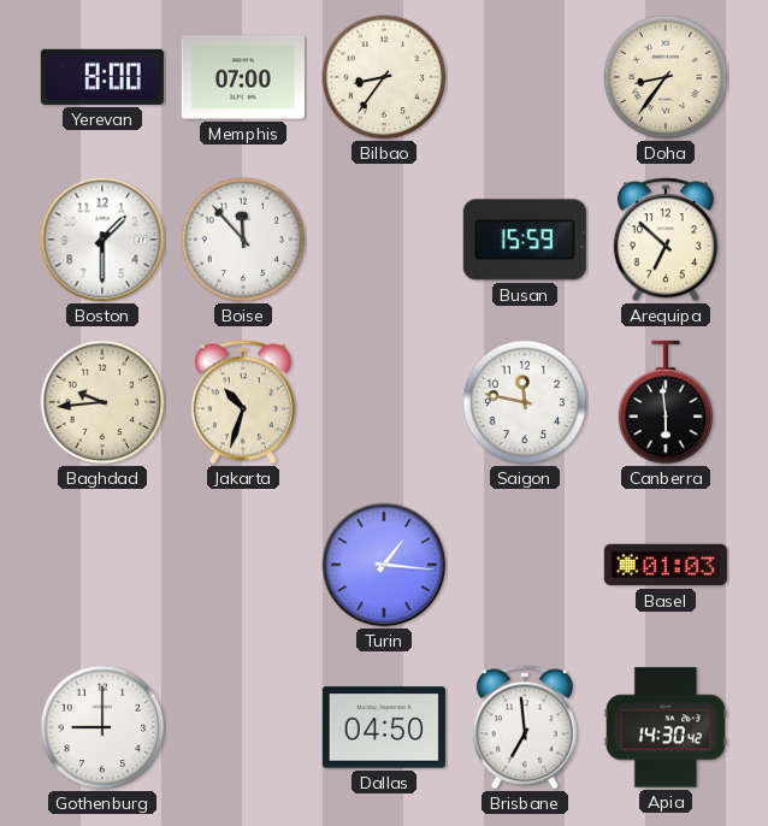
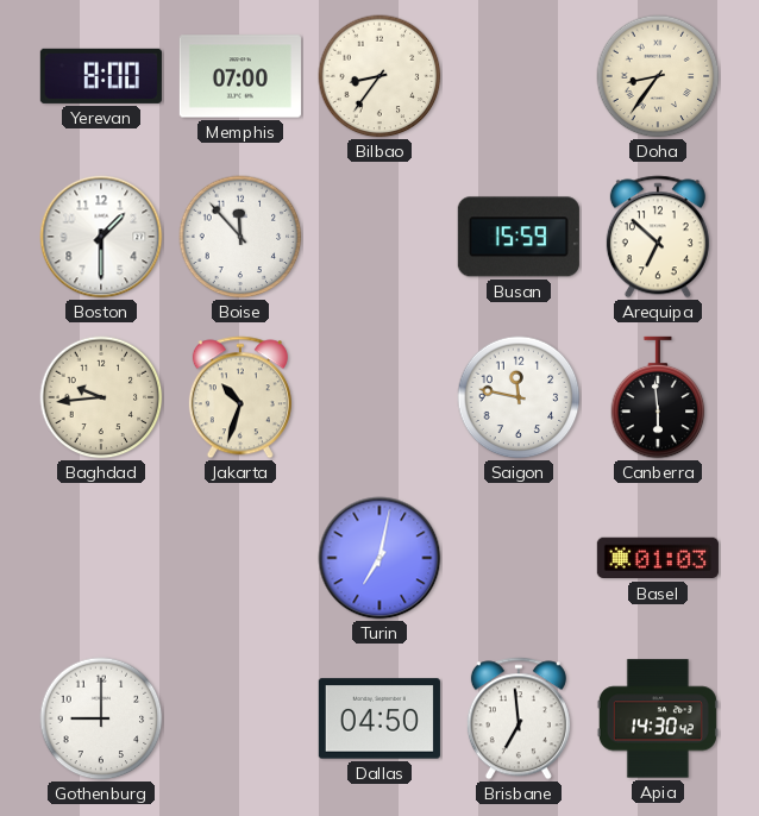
Turin: 1:16 -> 7:02
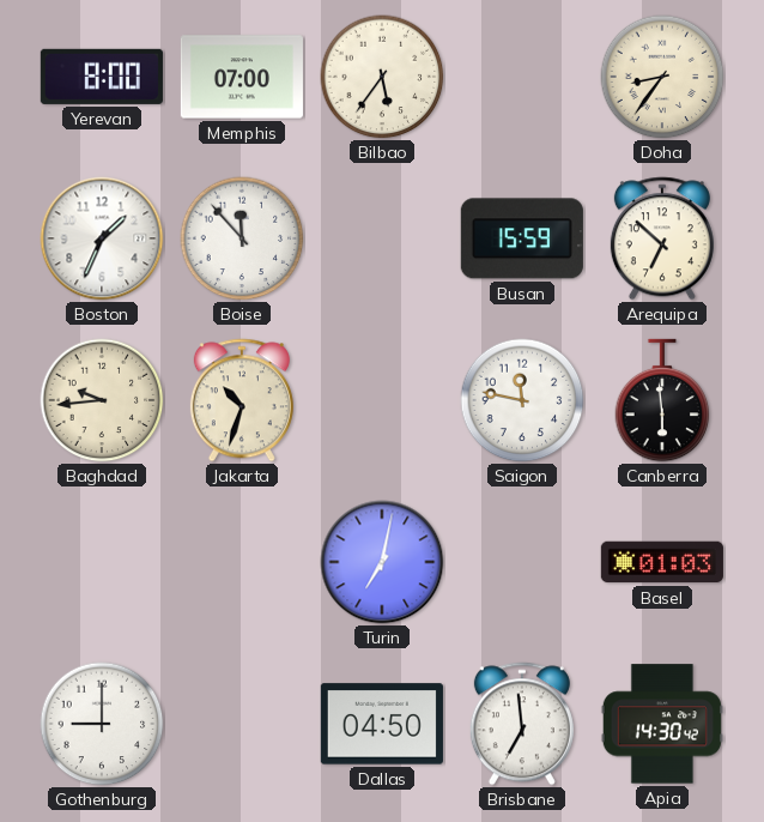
Bilbao: 8:36 -> 5:36
Boston: 1:30 -> 1:34
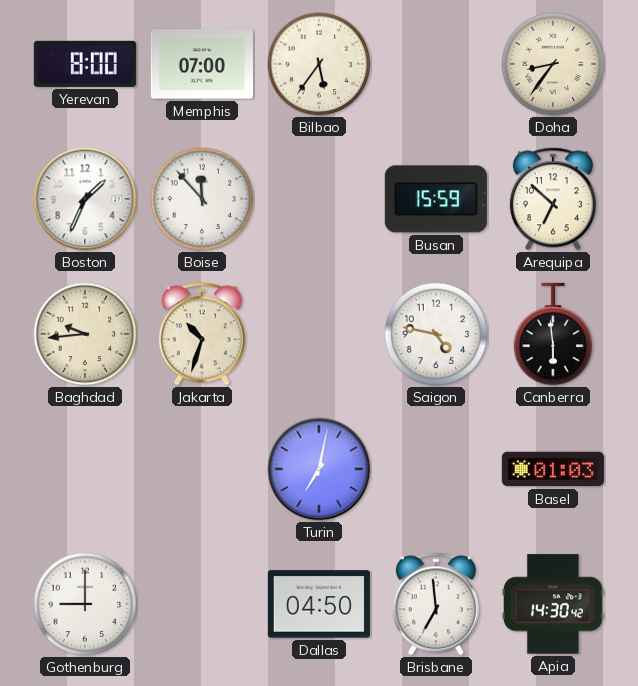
Saigon: 11:47 -> 4:47
